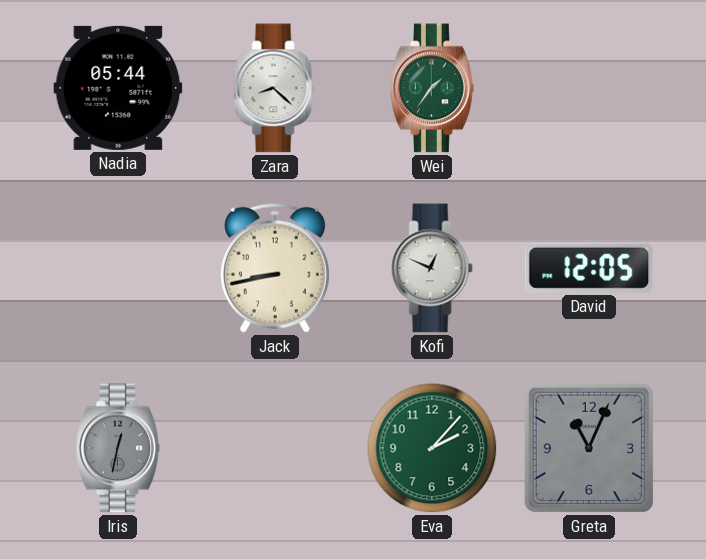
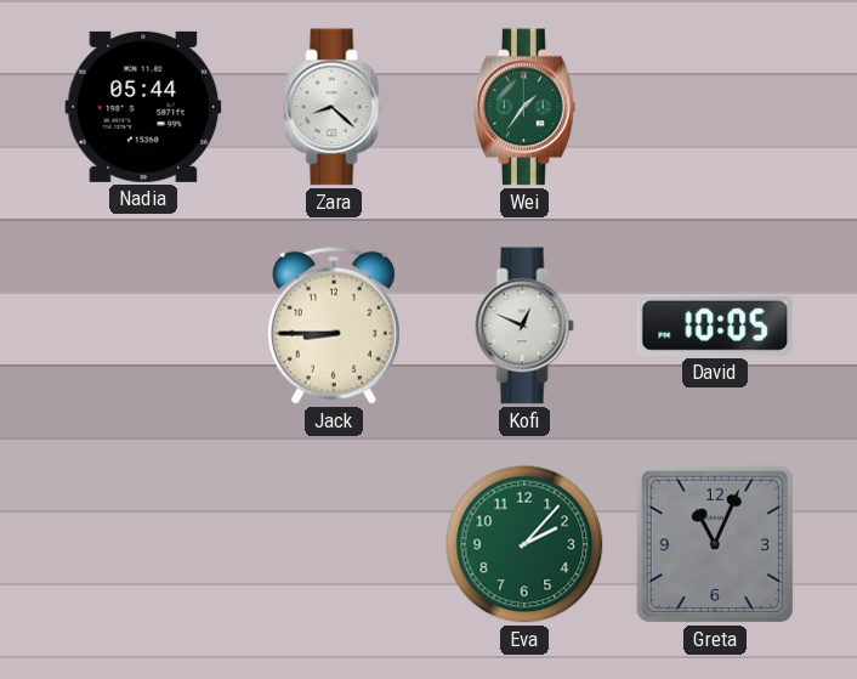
Jack: 8:43 -> 8:45
David: 12:05 -> 10:05
Iris: 12:32 -> none
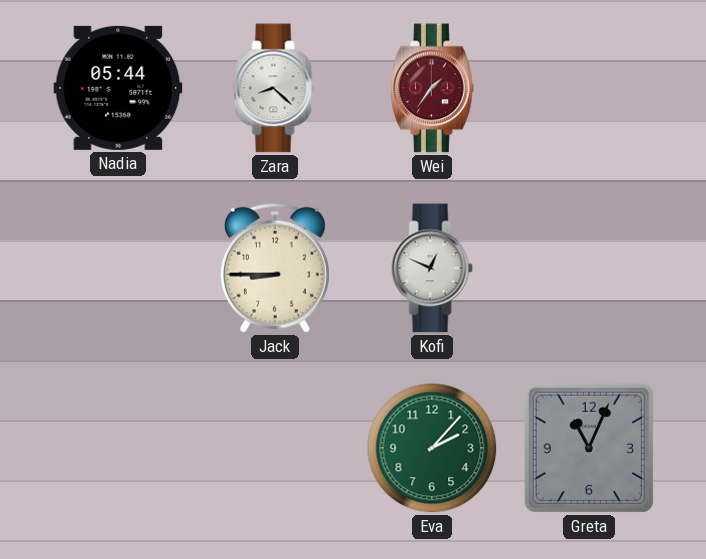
Wei dial: green -> burgundy
David: 10:05 -> none
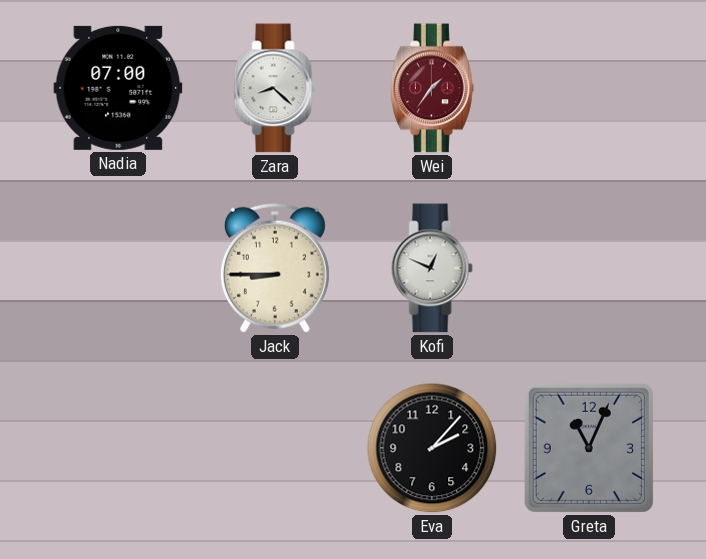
Nadia: 05:44 -> 07:00
Eva dial: green -> black
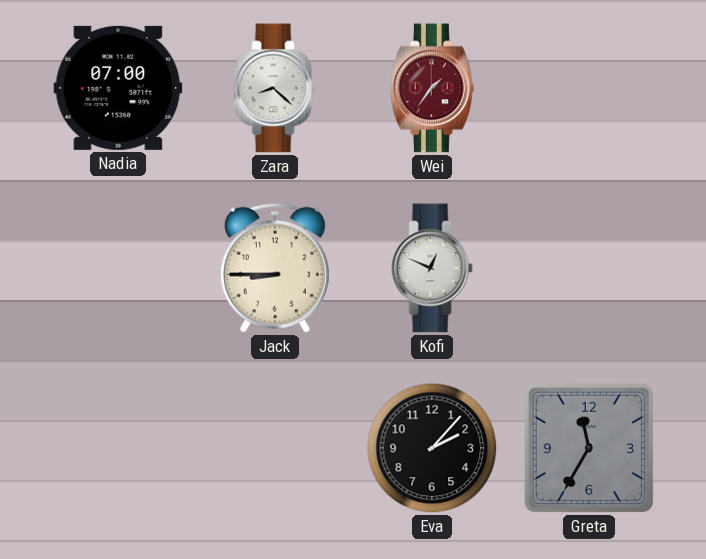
Greta: 11:04 -> 11:35
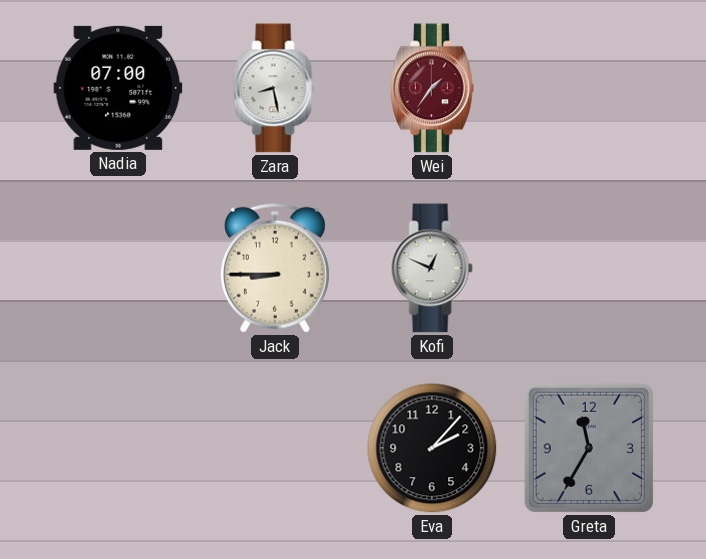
Zara: 8:22 -> 8:28
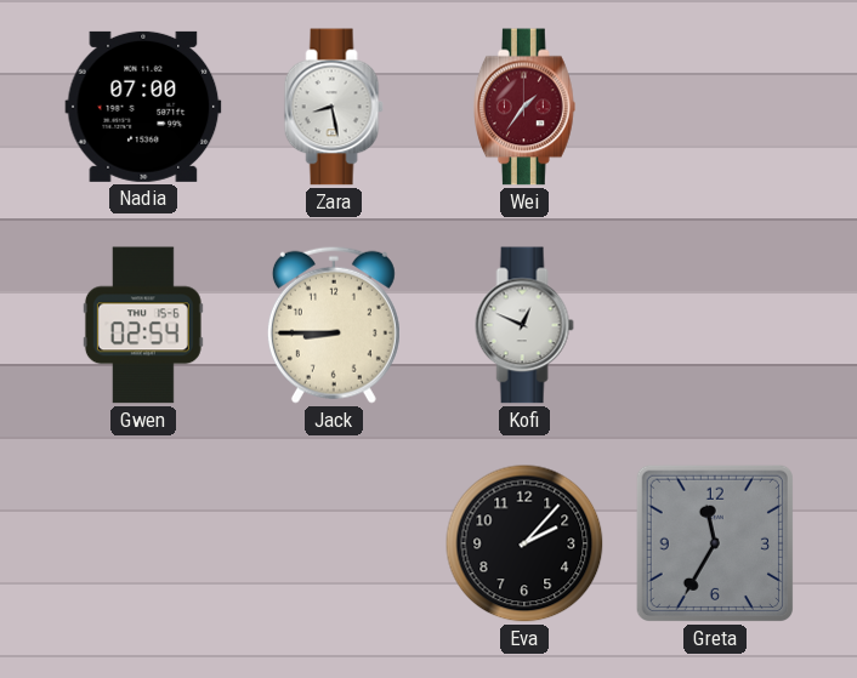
Gwen: none -> 02:54
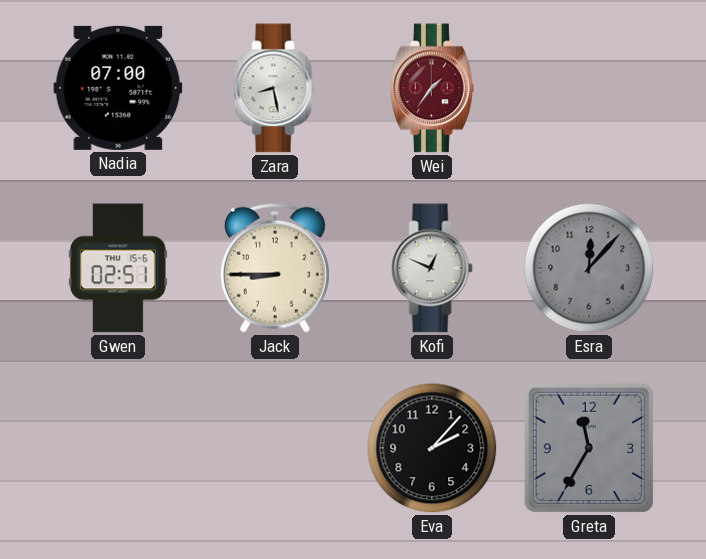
Gwen: 02:54 -> 02:51
Esra: none -> 12:07
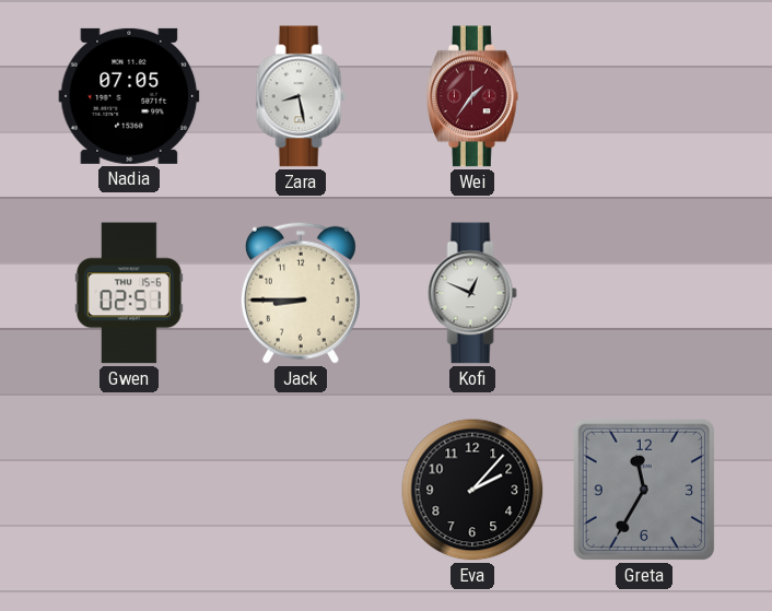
Nadia: 07:00 -> 07:05
Esra: 12:07 -> none
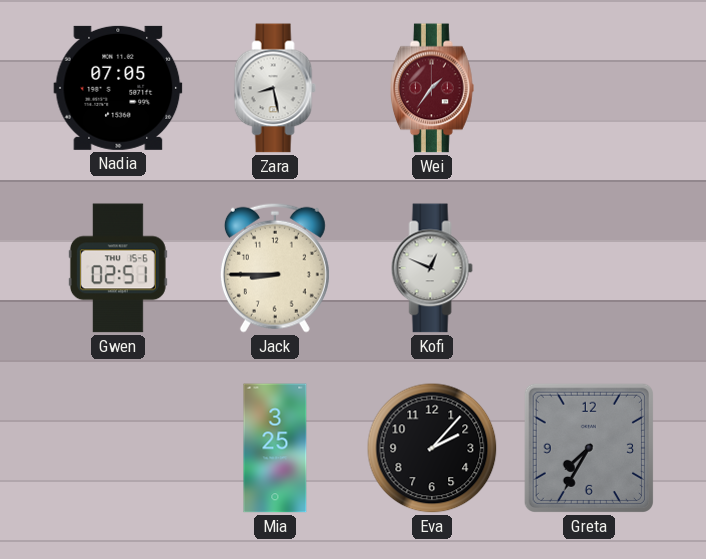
Mia: none -> 3:25
Greta: 11:35 -> 7:35
